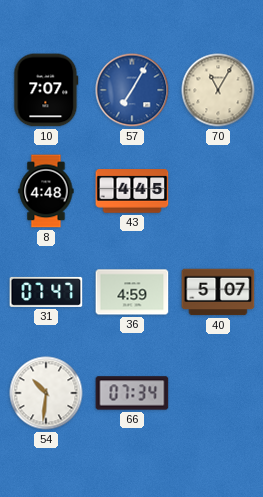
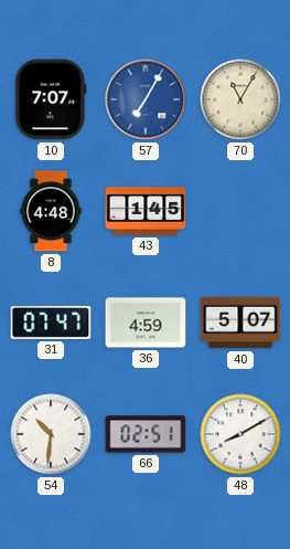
43: 4:45 -> 1:45
66: 07:34 -> 02:51
48: none -> 8:10
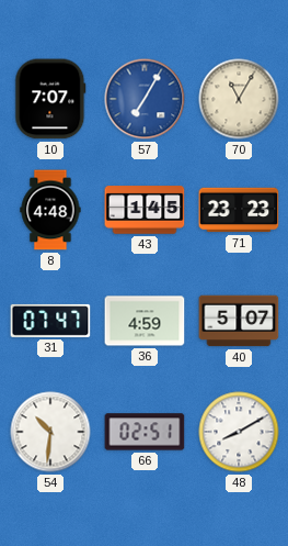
71: none -> 23:23
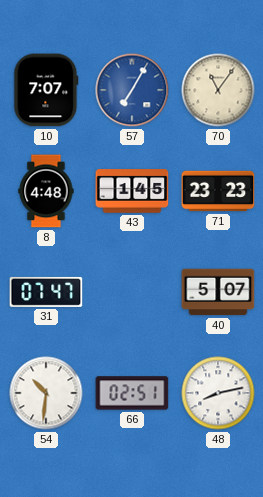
70: 11:05 -> 11:06
36: 4:59 -> none
48: 8:10 -> 8:13
